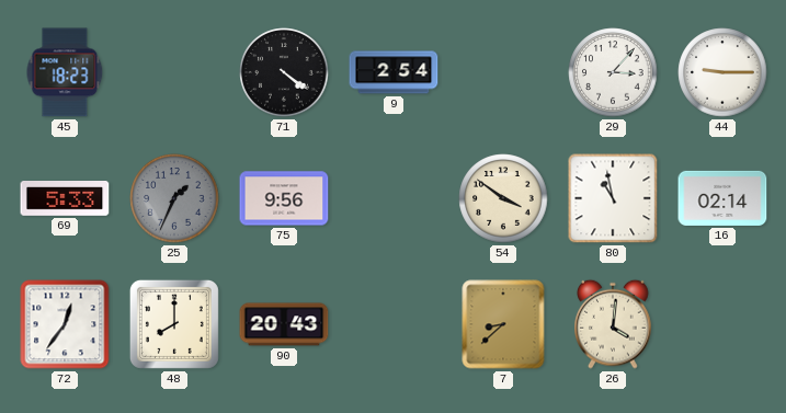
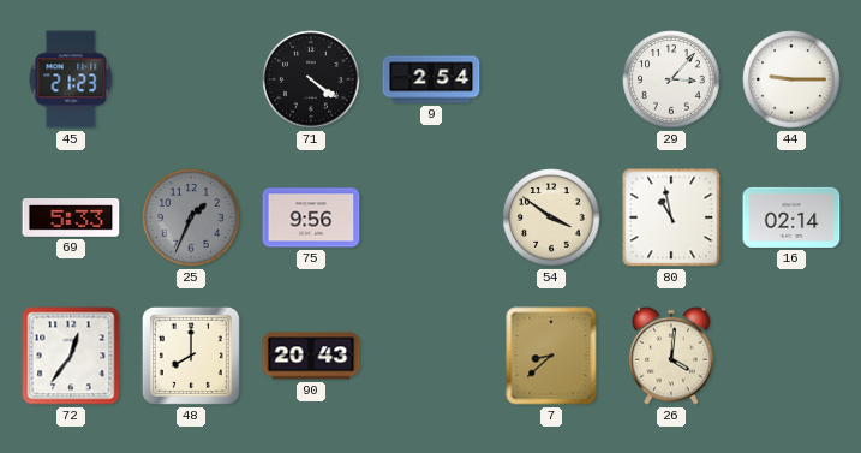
45: 18:23 -> 21:23
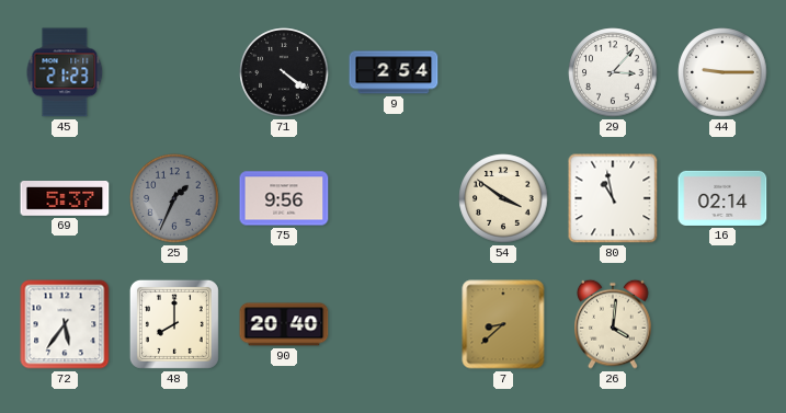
69: 5:33 -> 5:37
72: 12:36 -> 5:36
90: 20:43 -> 20:40
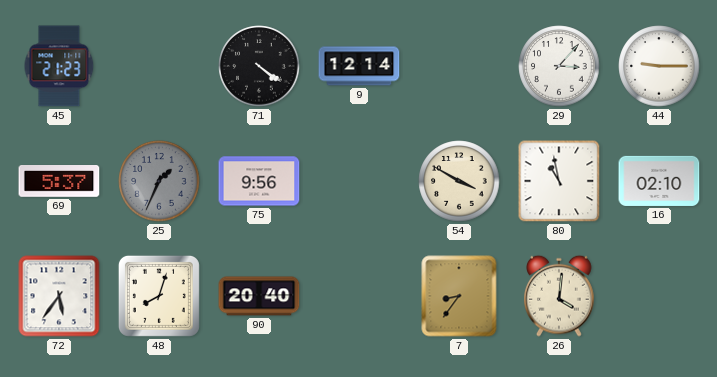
9: 2:54 -> 12:14
54: 3:51 -> 3:50
16: 02:14 -> 02:10
48: 8:00 -> 8:03
7: 8:38 -> 8:36
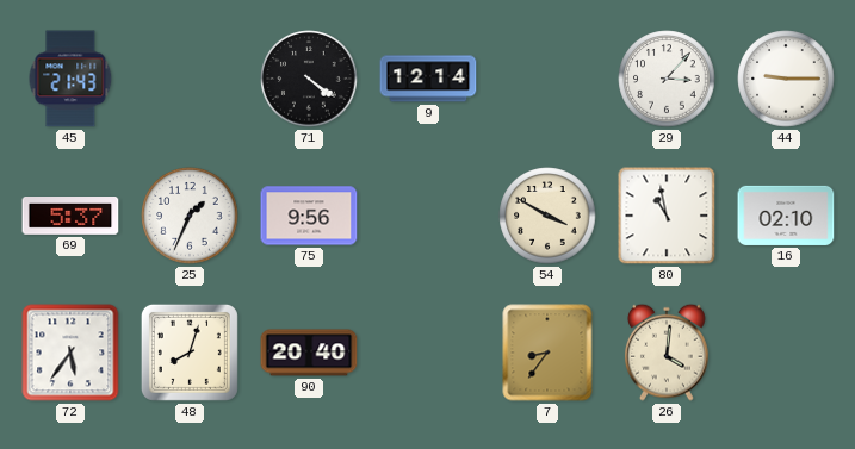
45: 21:23 -> 21:43
25 dial: grey -> white
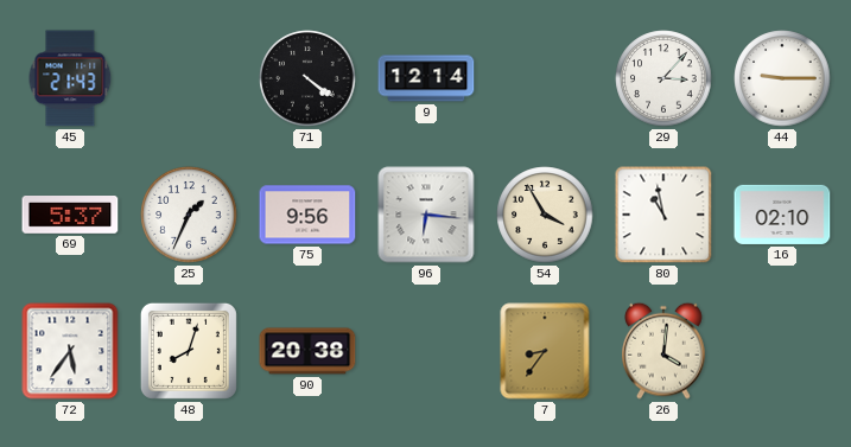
96: none -> 6:16
54: 3:50 -> 3:55
90: 20:40 -> 20:38
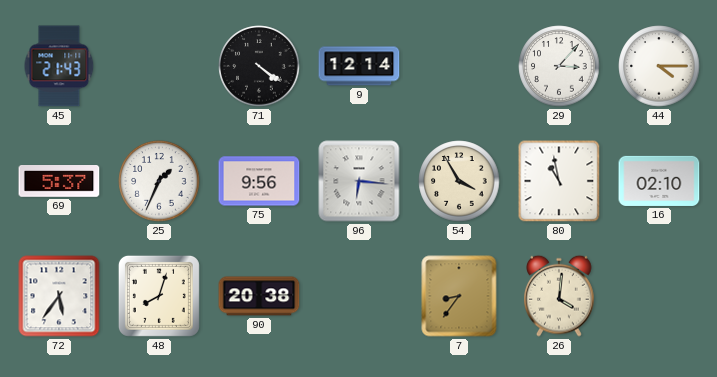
44: 9:15 -> 4:15
